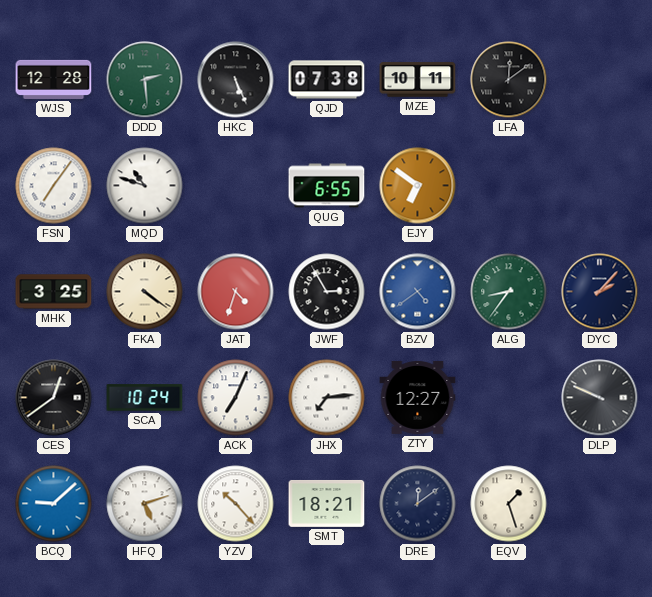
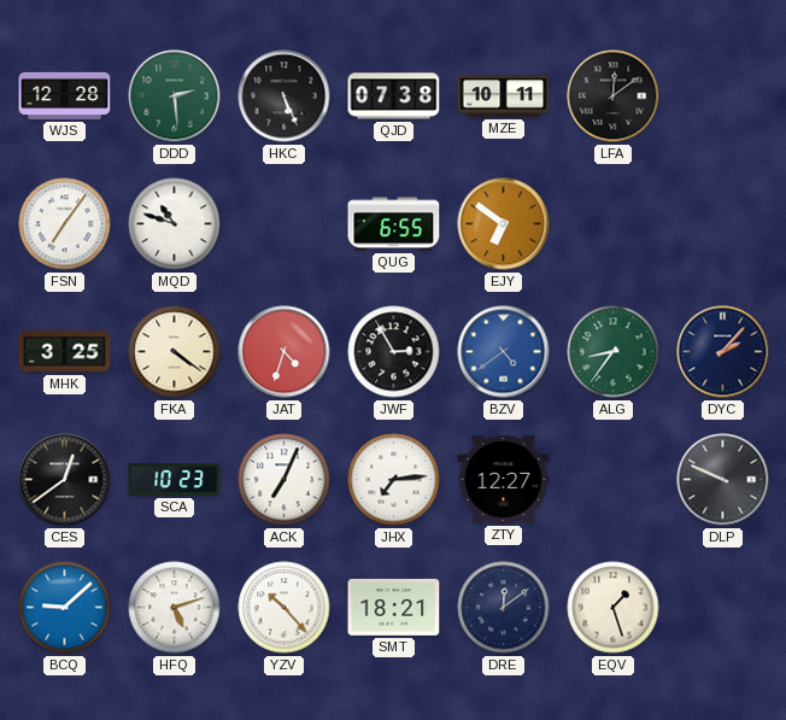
SCA: 10:24 -> 10:23
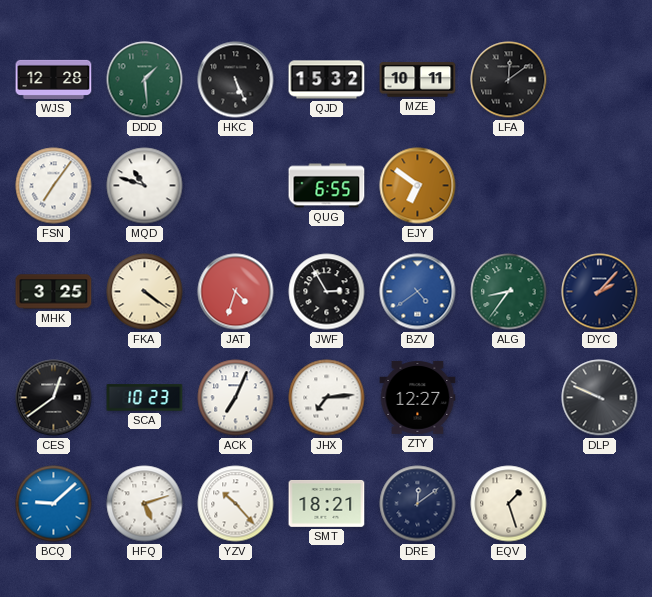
DDD: 2:29 -> 1:29
QJD: 07:38 -> 15:32
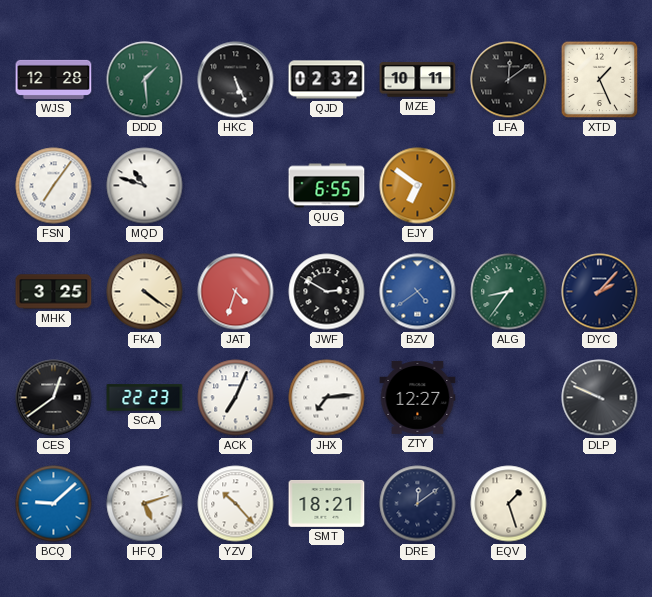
QJD: 15:32 -> 02:32
XTD: none -> 1:26
JWF: 2:55 -> 2:50
SCA: 10:23 -> 22:23
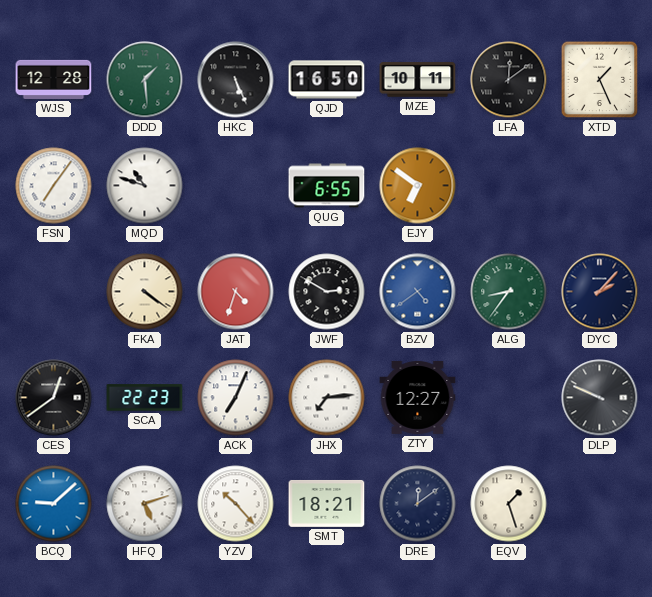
QJD: 02:32 -> 16:50
MHK: 3:25 -> none
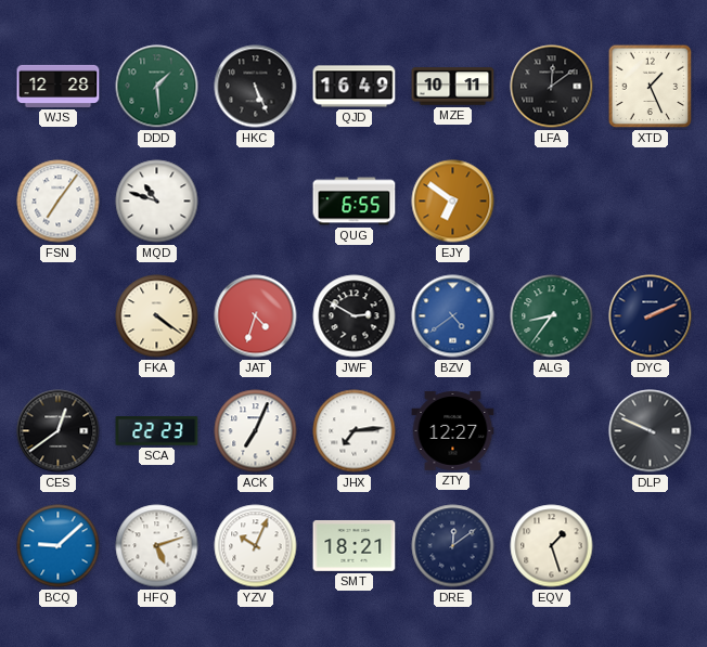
QJD: 16:50 -> 16:49
DYC: 2:07 -> 2:11
YZV: 10:23 -> 10:04
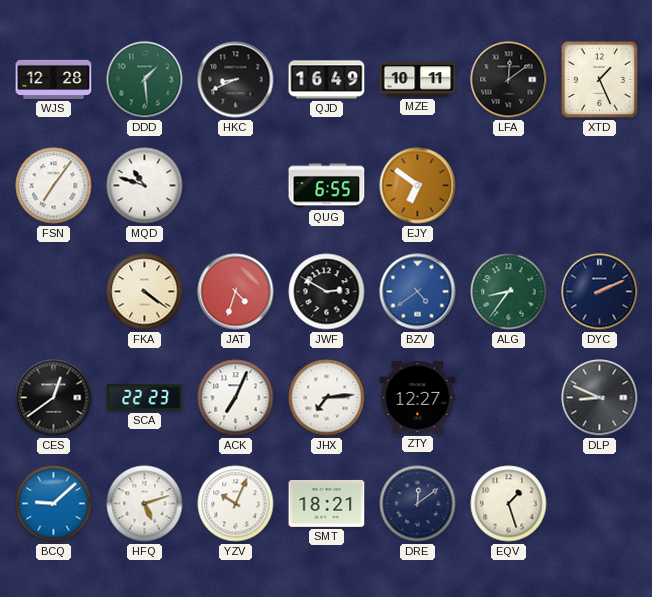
HKC: 5:26 -> 8:41
DLP: 9:49 -> 8:49
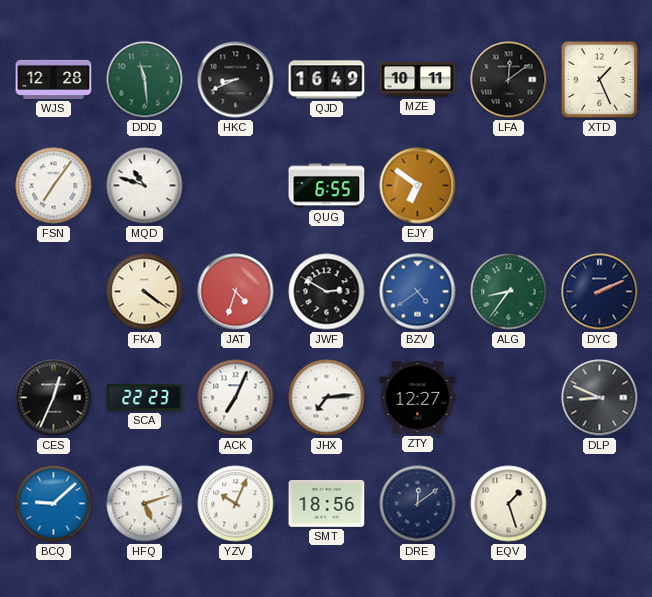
DDD: 1:29 -> 11:29
CES: 12:39 -> 12:34
SMT: 18:21 -> 18:56
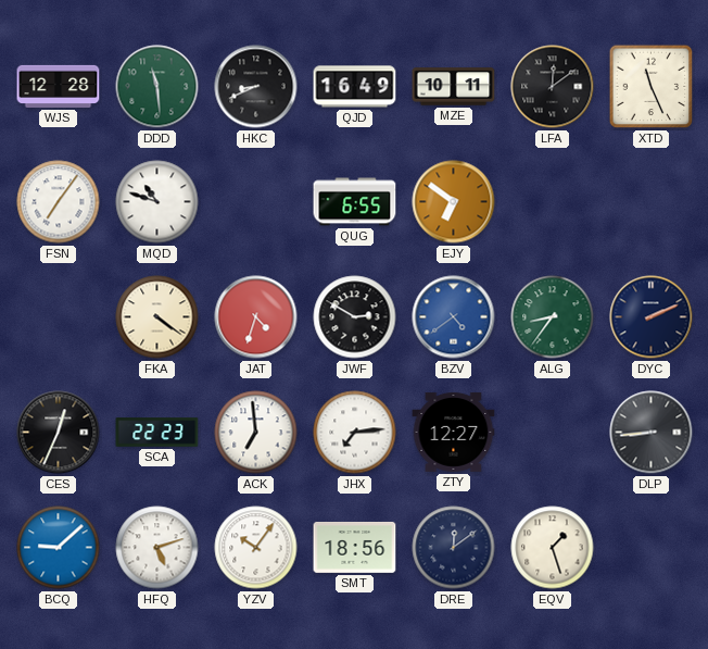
XTD: 1:26 -> 11:26
ACK: 7:04 -> 6:59
DLP: 8:49 -> 8:44
YZV: 10:04 -> 10:06
